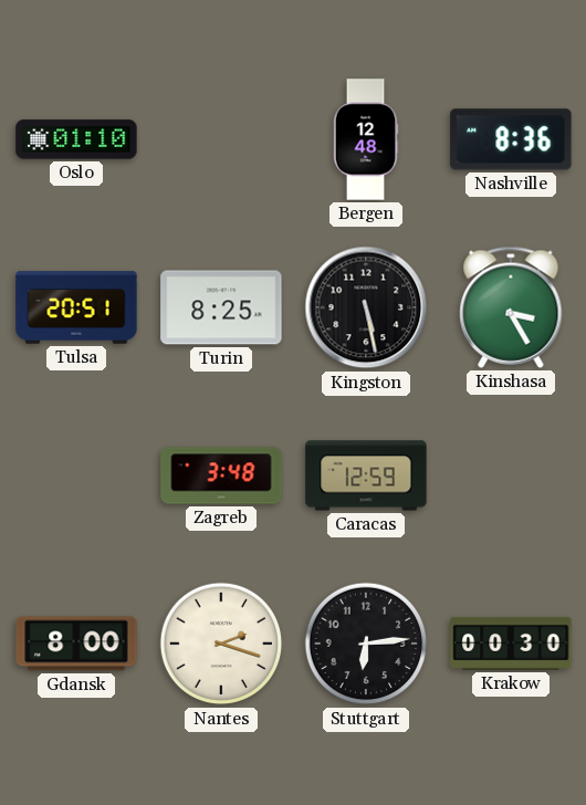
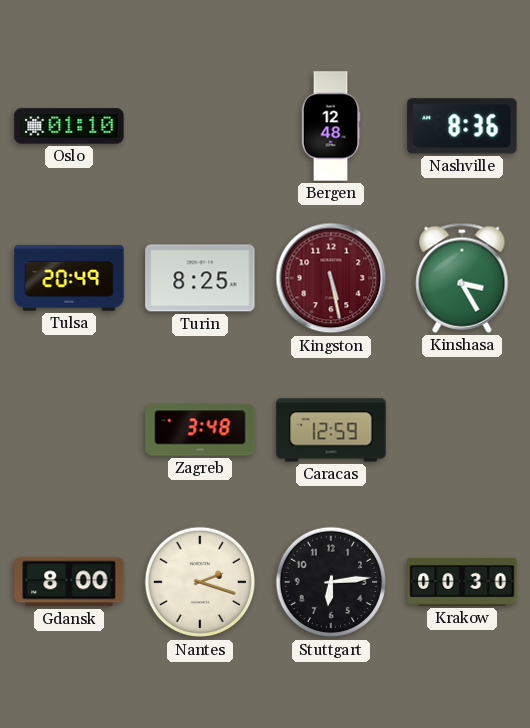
Tulsa: 20:51 -> 20:49
Kingston dial: black -> burgundy
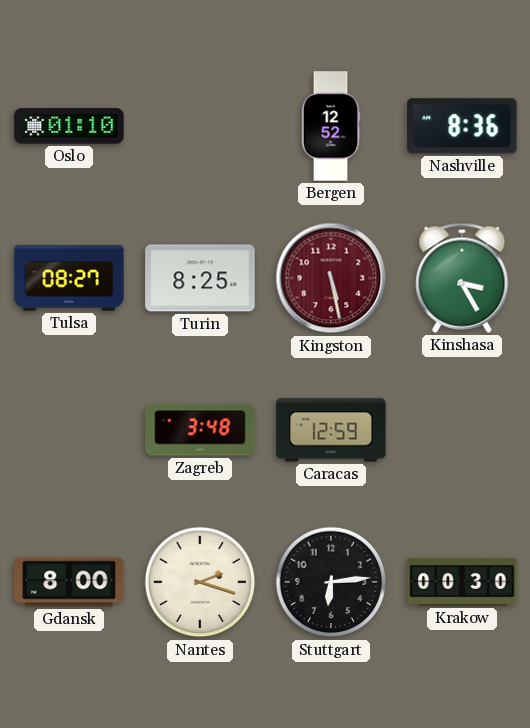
Bergen: 12:48 -> 12:52
Tulsa: 20:49 -> 08:27
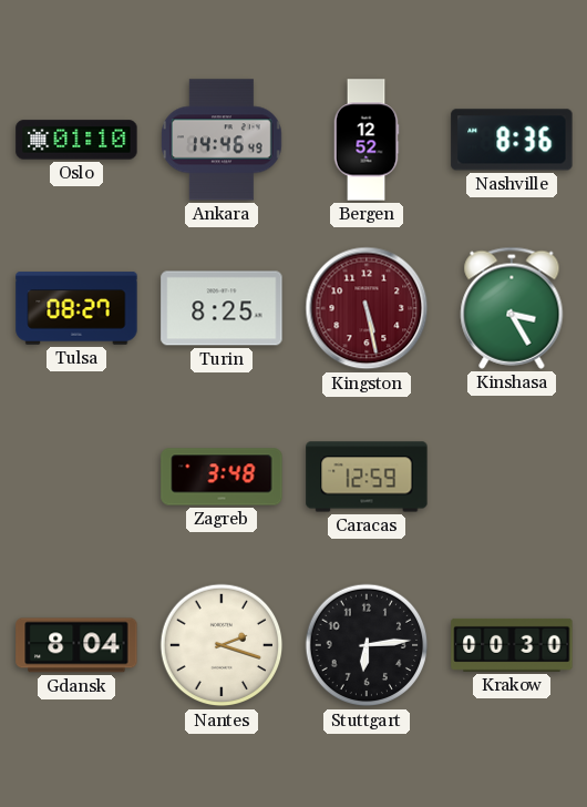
Ankara: none -> 14:46
Gdansk: 8:00 -> 8:04
